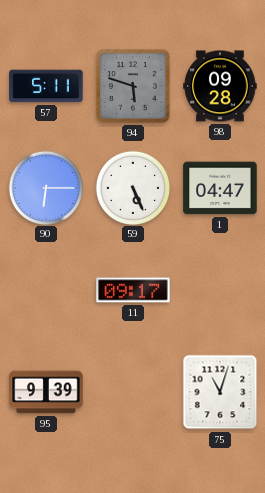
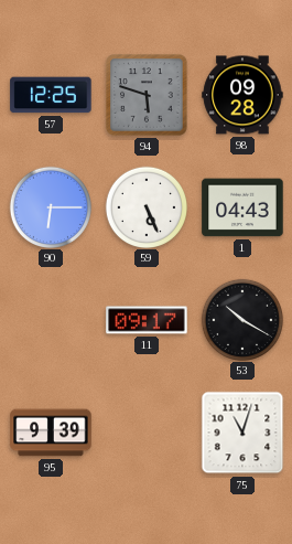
57: 5:11 -> 12:25
1: 04:47 -> 04:43
53: none -> 10:20
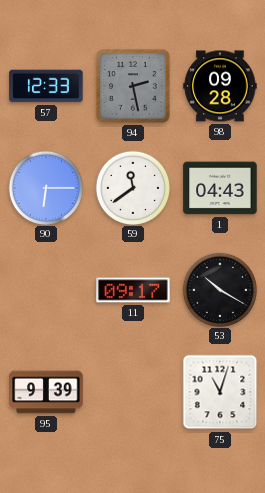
57: 12:25 -> 12:33
94: 5:48 -> 2:28
59: 5:26 -> 11:39
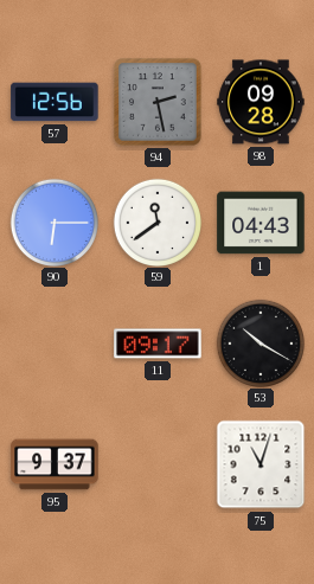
57: 12:33 -> 12:56
95: 9:39 -> 9:37
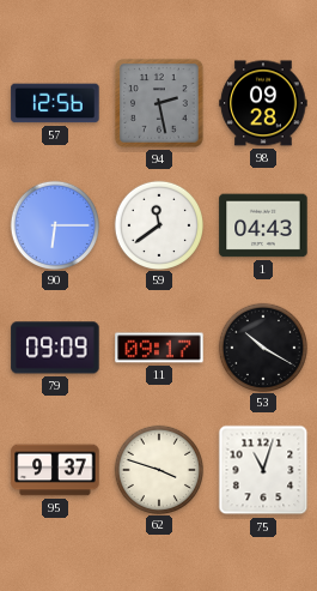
79: none -> 09:09
62: none -> 3:48
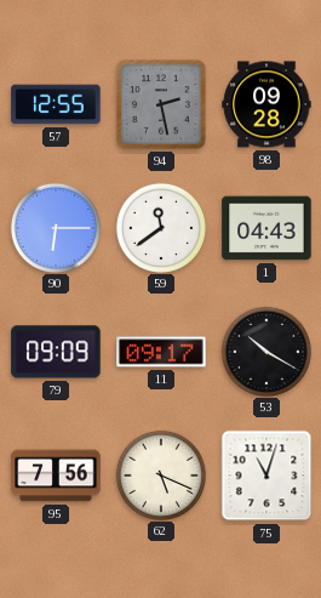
57: 12:56 -> 12:55
95: 9:37 -> 7:56
62: 3:48 -> 5:19
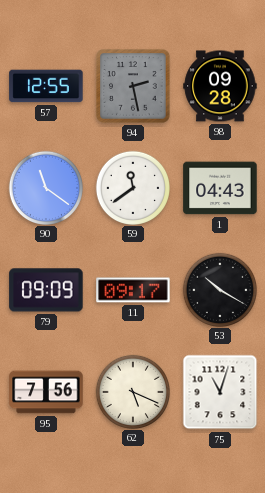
90: 6:15 -> 11:21
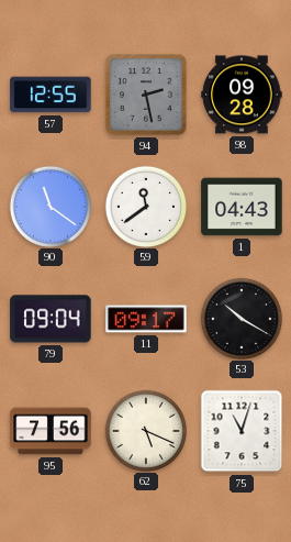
79: 09:09 -> 09:04
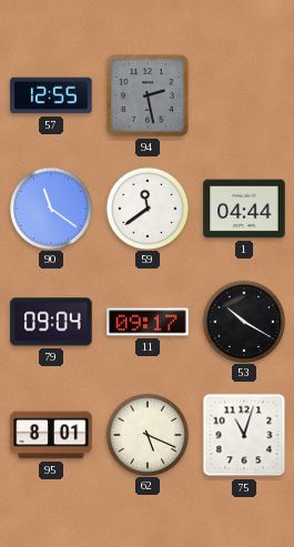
98: 09:28 -> none
1: 04:43 -> 04:44
95: 7:56 -> 8:01
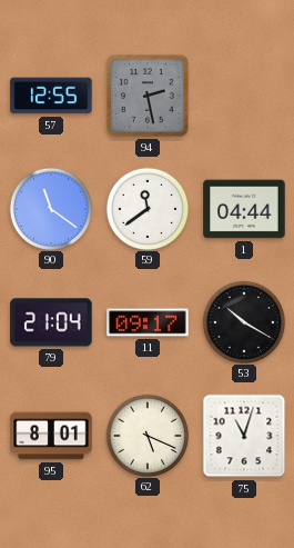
79: 09:04 -> 21:04
